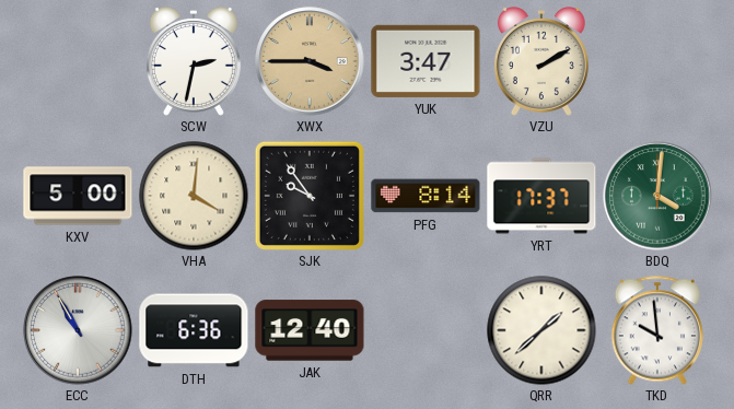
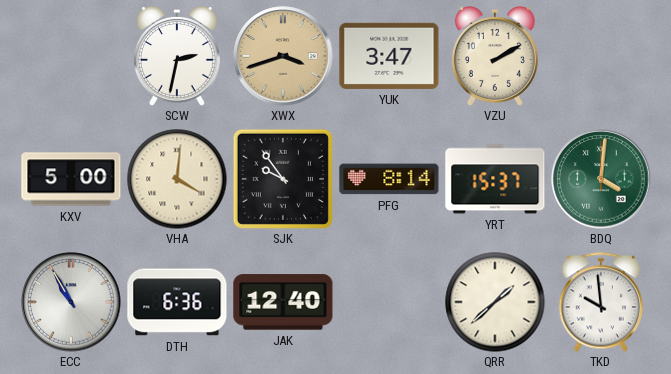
XWX: 3:45 -> 3:42
YRT: 17:37 -> 15:37
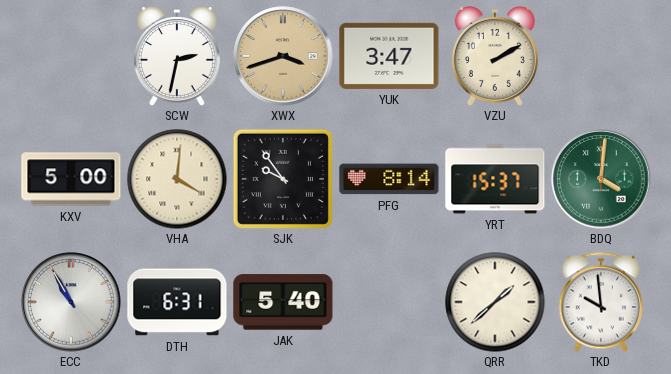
DTH: 6:36 -> 6:31
JAK: 12:40 -> 5:40
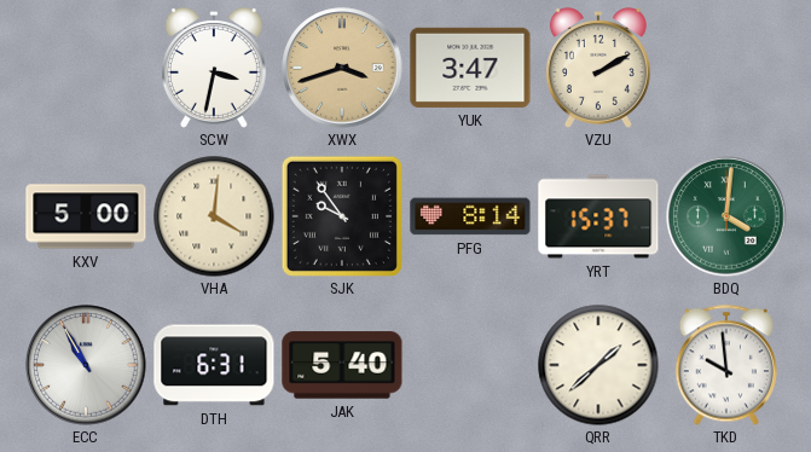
SCW: 2:32 -> 3:32
